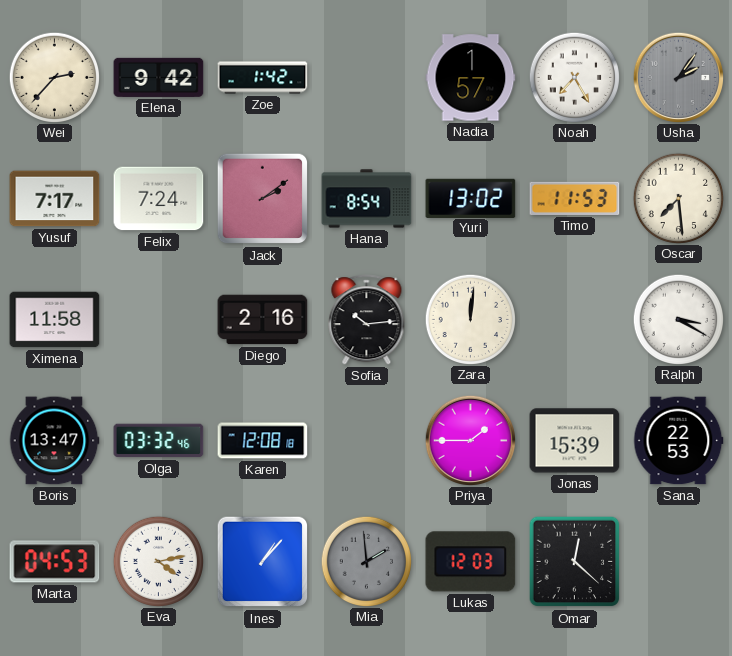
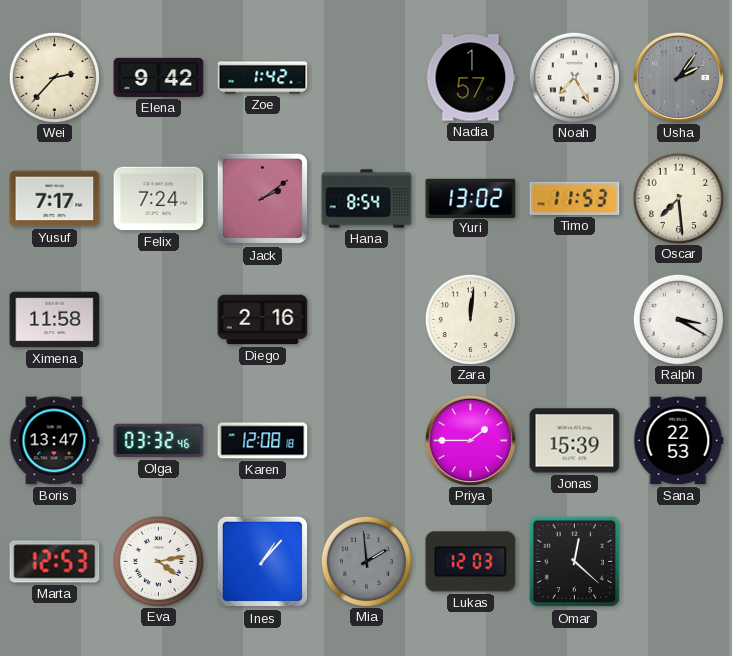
Sofia: 10:14 -> none
Marta: 04:53 -> 12:53
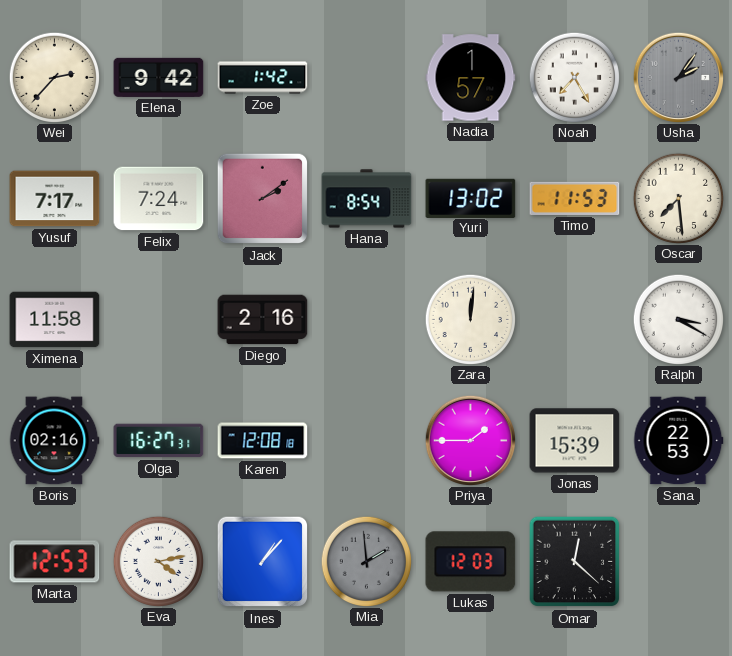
Boris: 13:47 -> 02:16
Olga: 03:32 -> 16:27
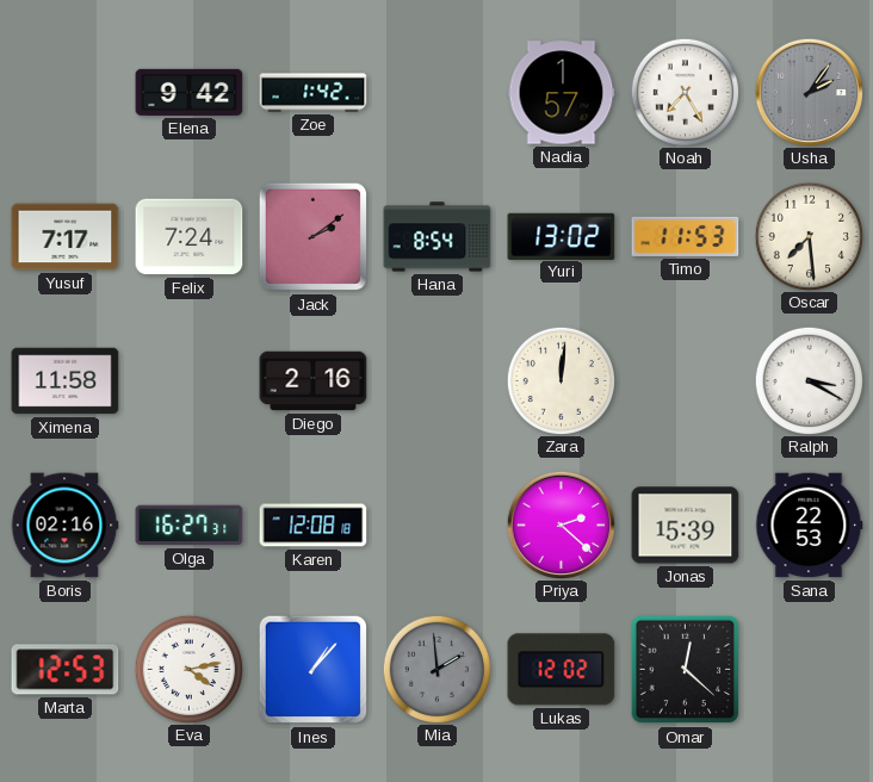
Wei: 2:37 -> none
Priya: 1:45 -> 2:22
Lukas: 12:03 -> 12:02
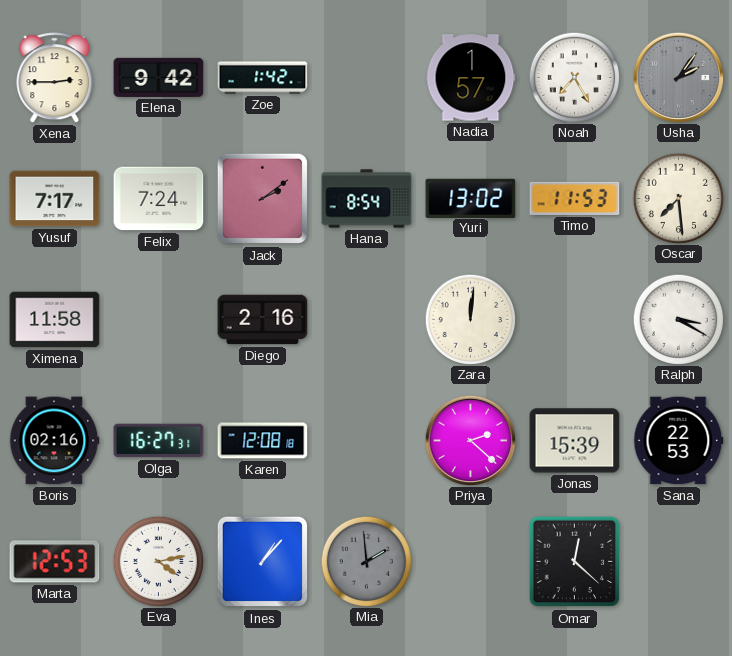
Xena: none -> 2:45
Lukas: 12:02 -> none
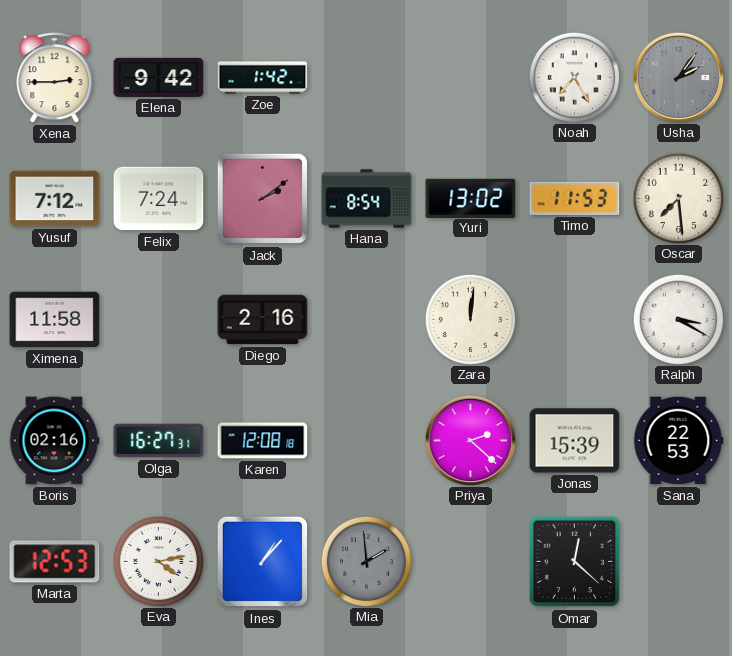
Nadia: 1:57 -> none
Yusuf: 7:17 -> 7:12
